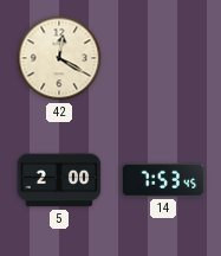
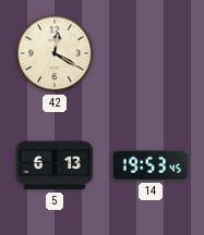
5: 2:00 -> 6:13
14: 7:53 -> 19:53
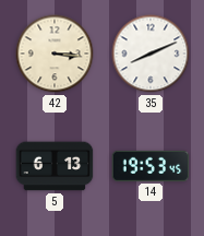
42: 12:20 -> 3:16
35: none -> 8:11
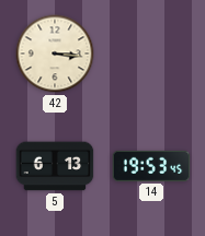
35: 8:11 -> none
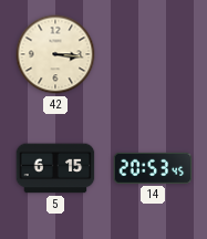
5: 6:13 -> 6:15
14: 19:53 -> 20:53
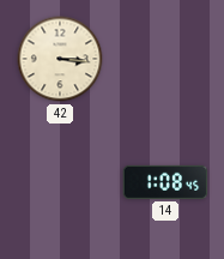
5: 6:15 -> none
14: 20:53 -> 1:08
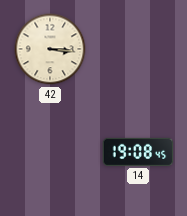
14: 1:08 -> 19:08
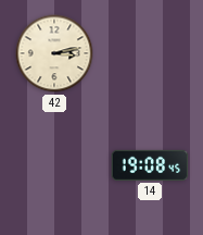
42: 3:16 -> 3:13
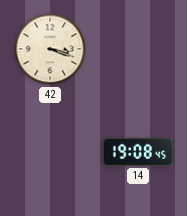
42: 3:13 -> 3:18
